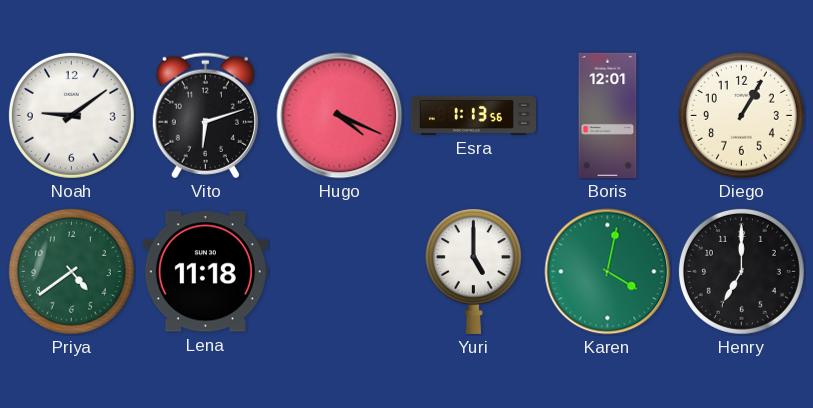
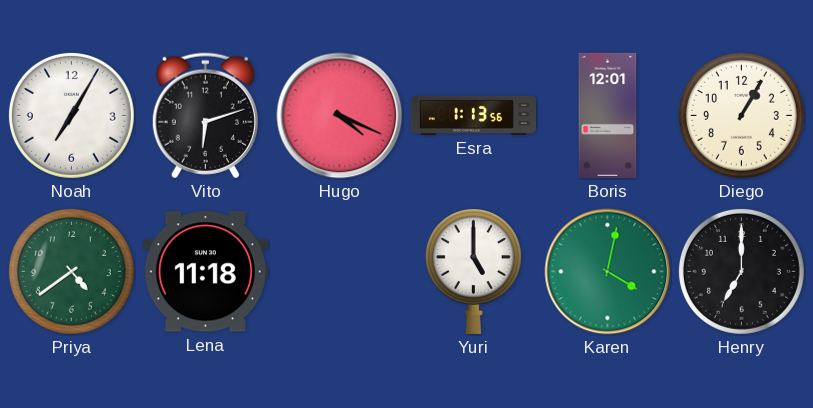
Noah: 9:09 -> 7:05
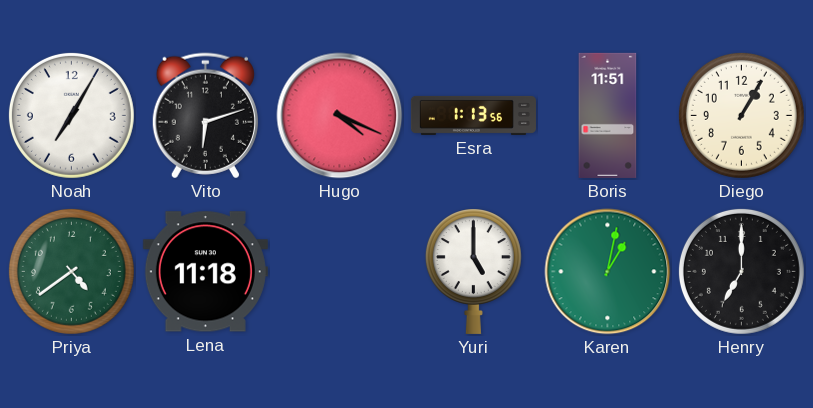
Boris: 12:01 -> 11:51
Karen: 4:02 -> 1:02
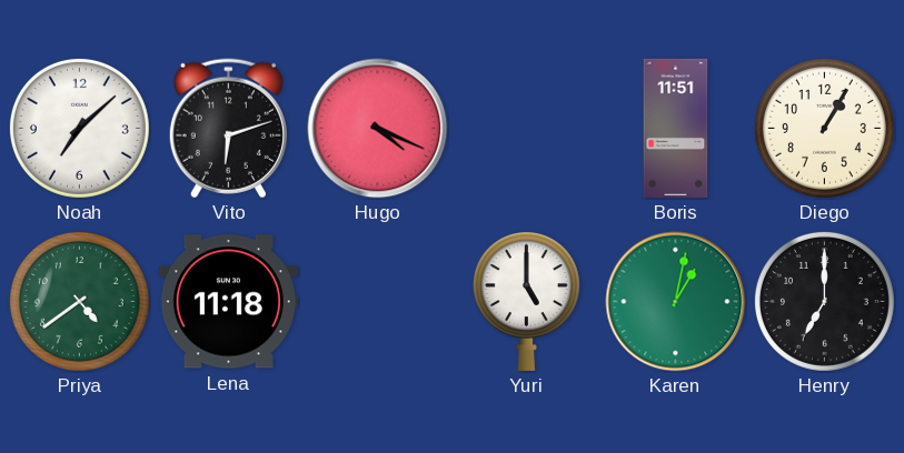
Noah: 7:05 -> 7:08
Esra: 1:13 -> none
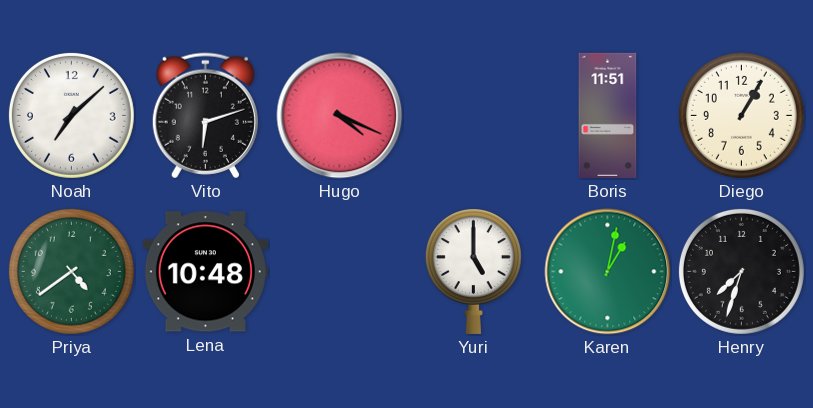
Lena: 11:18 -> 10:48
Henry: 7:00 -> 7:33
